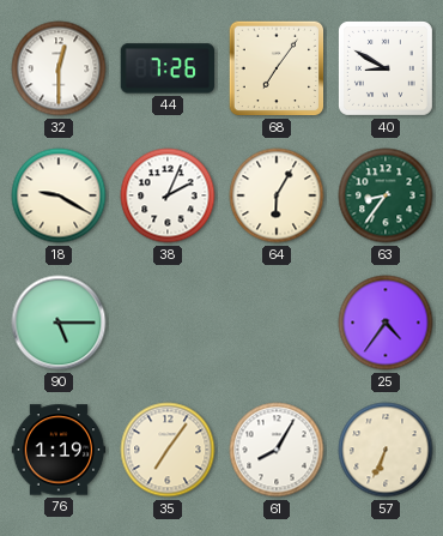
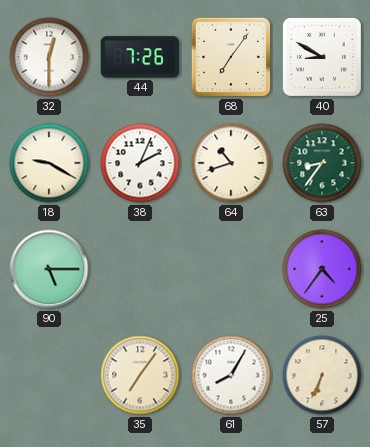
64: 6:05 -> 10:42
76: 1:19 -> none
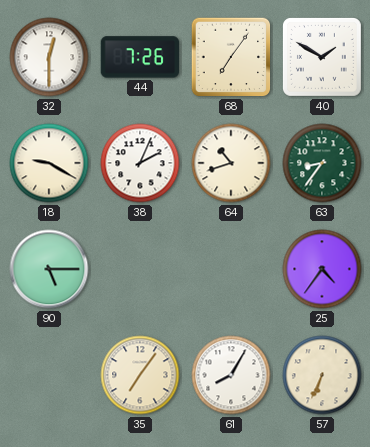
40: 8:50 -> 1:50
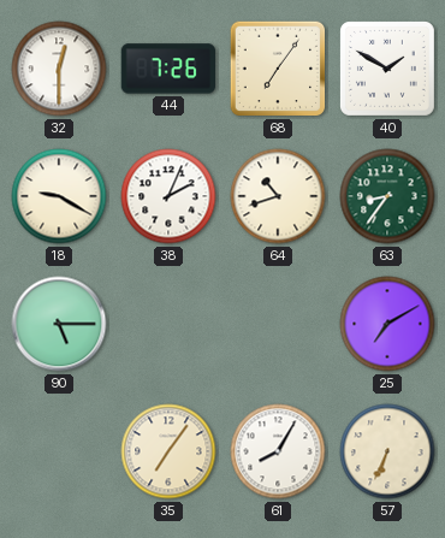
25: 4:36 -> 7:10
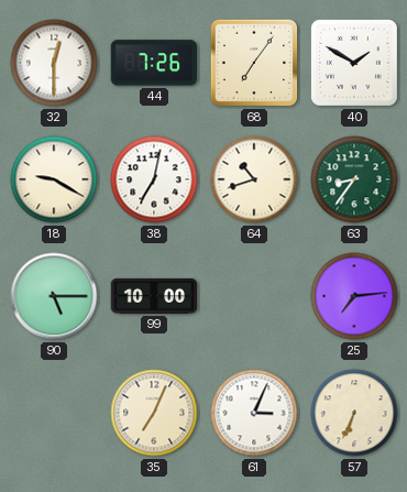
38: 2:04 -> 7:02
99: none -> 10:00
25: 7:10 -> 7:14
35: 7:06 -> 7:04
61: 8:05 -> 3:04
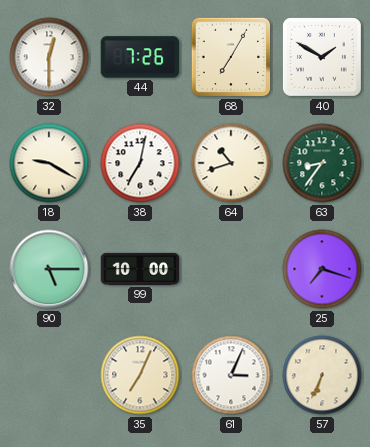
68: 7:06 -> 7:05
25: 7:14 -> 7:18
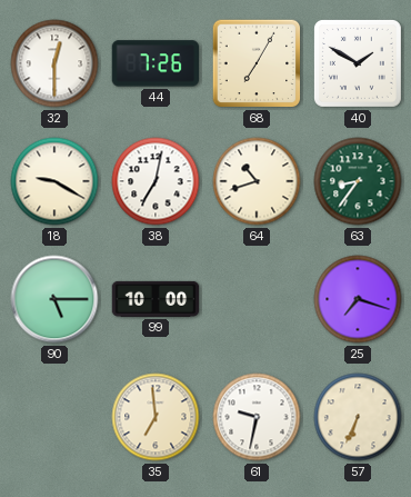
35: 7:04 -> 6:59
61: 3:04 -> 9:32
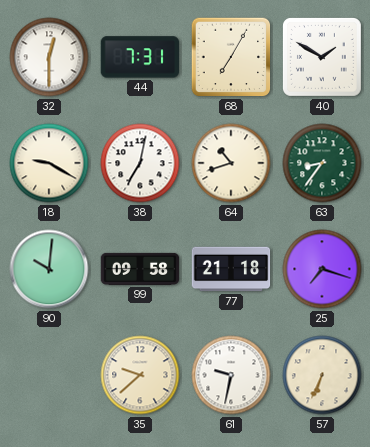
44: 7:26 -> 7:31
90: 5:15 -> 10:01
99: 10:00 -> 09:58
77: none -> 21:18
35: 6:59 -> 9:38
